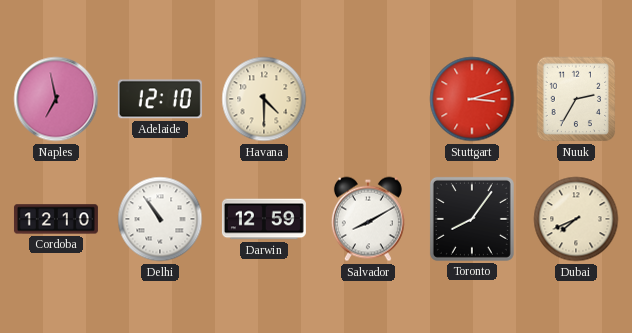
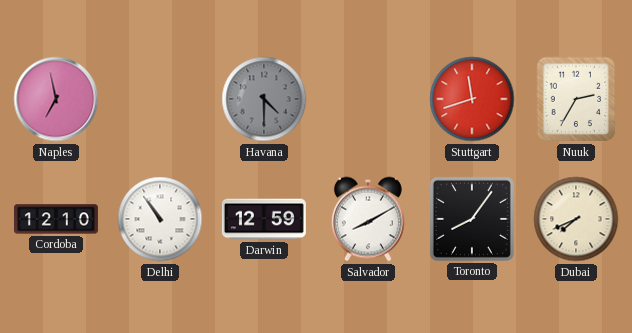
Adelaide: 12:10 -> none
Havana dial: cream -> grey
Stuttgart: 3:12 -> 11:42
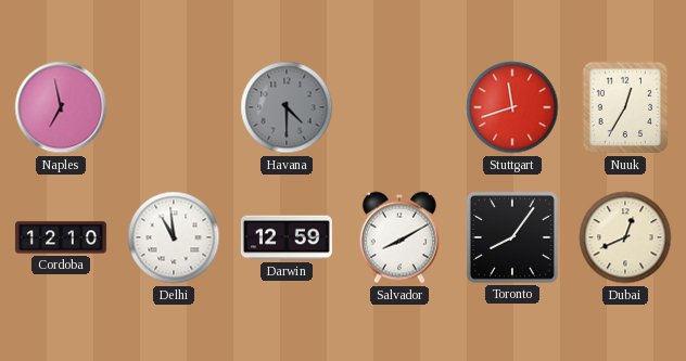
Nuuk: 2:35 -> 12:35
Delhi: 10:54 -> 10:59
Dubai: 7:41 -> 12:41
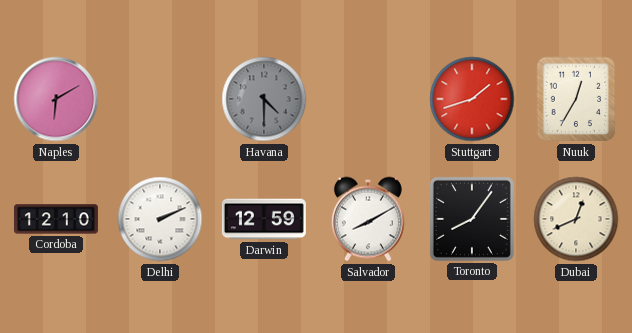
Naples: 6:58 -> 6:10
Stuttgart: 11:42 -> 1:42
Delhi: 10:59 -> 2:11
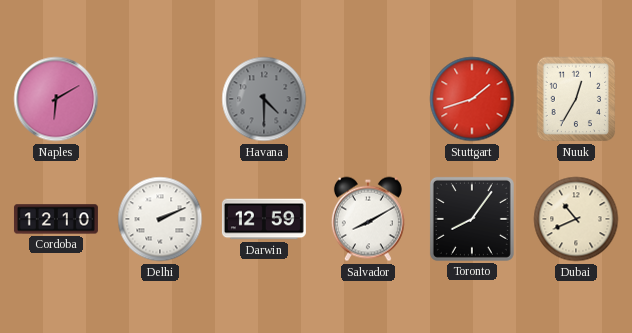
Dubai: 12:41 -> 10:41
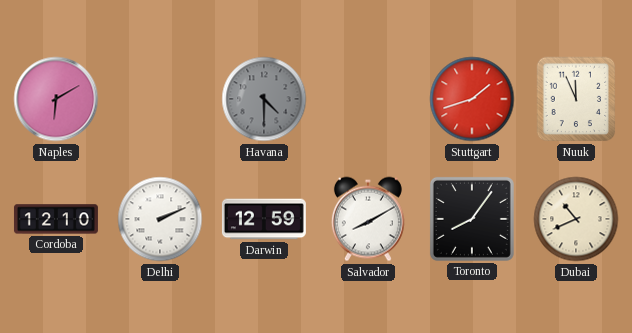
Nuuk: 12:35 -> 11:56
